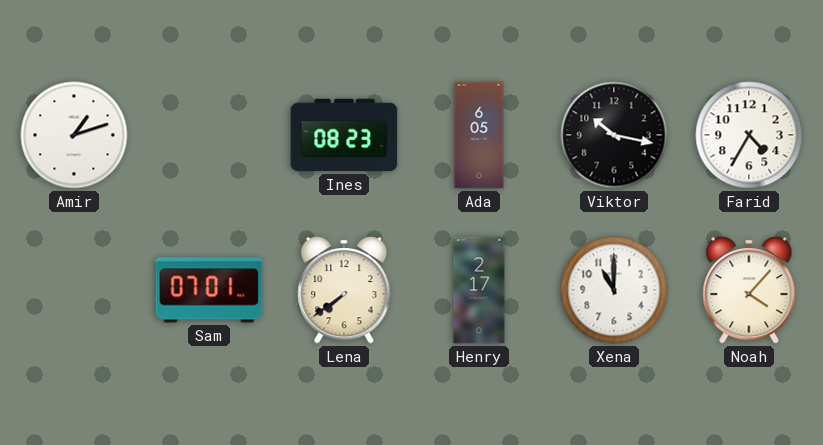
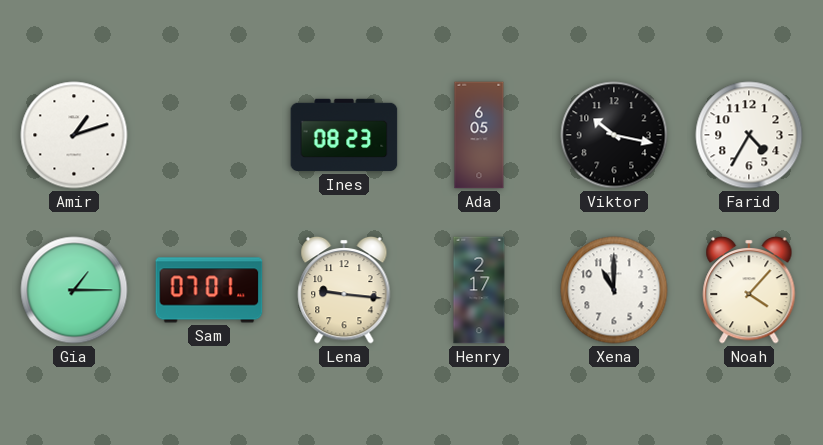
Gia: none -> 1:15
Lena: 7:39 -> 9:16
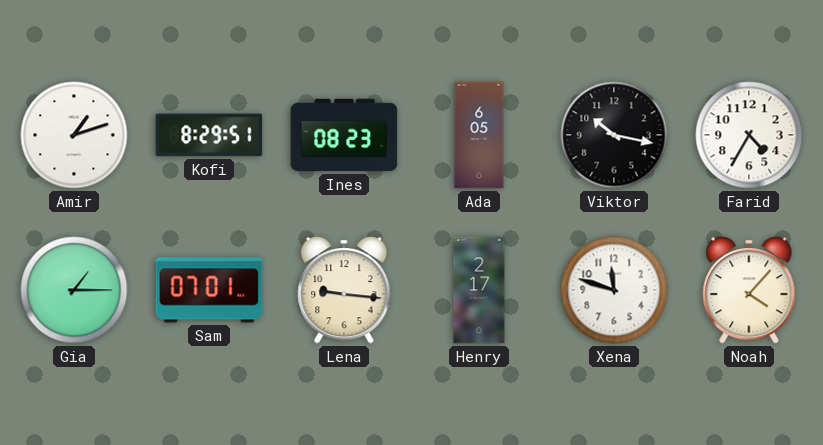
Kofi: none -> 8:29
Xena: 11:00 -> 11:48
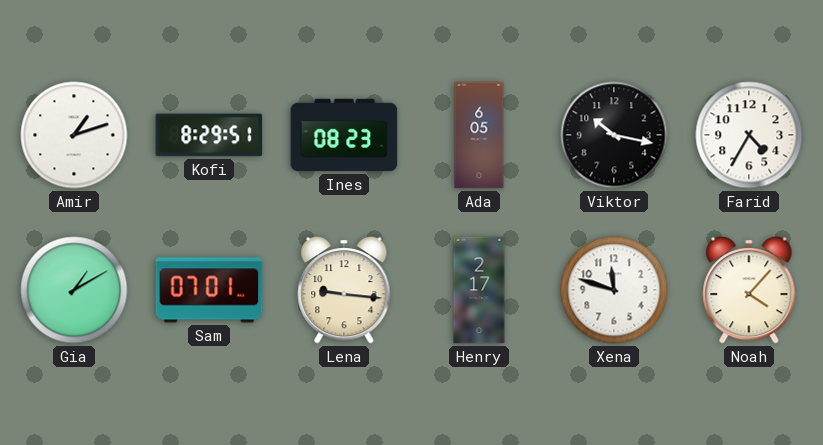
Gia: 1:15 -> 1:10
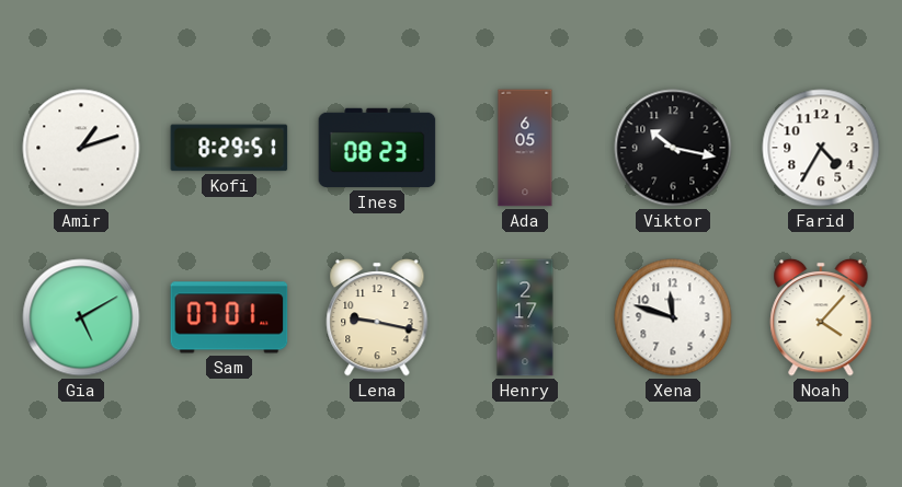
Gia: 1:10 -> 5:10
Lena: 9:16 -> 9:17
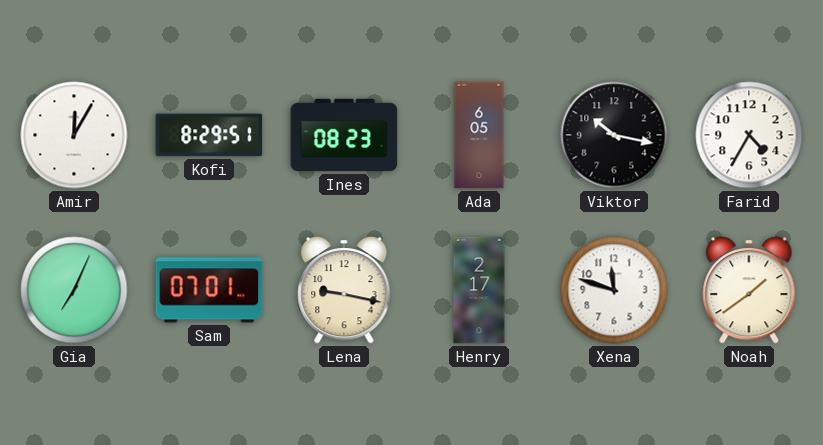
Amir: 1:12 -> 12:05
Gia: 5:10 -> 7:04
Noah: 4:07 -> 1:39
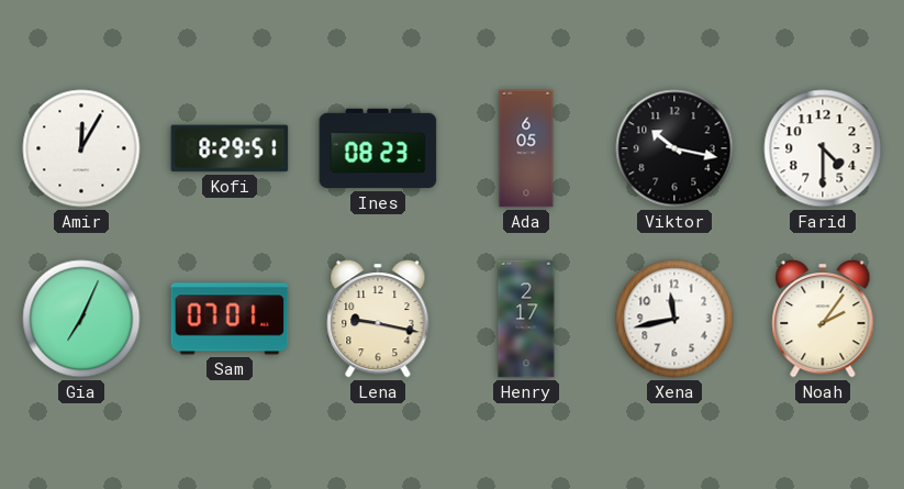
Farid: 4:35 -> 4:30
Xena: 11:48 -> 11:43
Noah: 1:39 -> 2:06
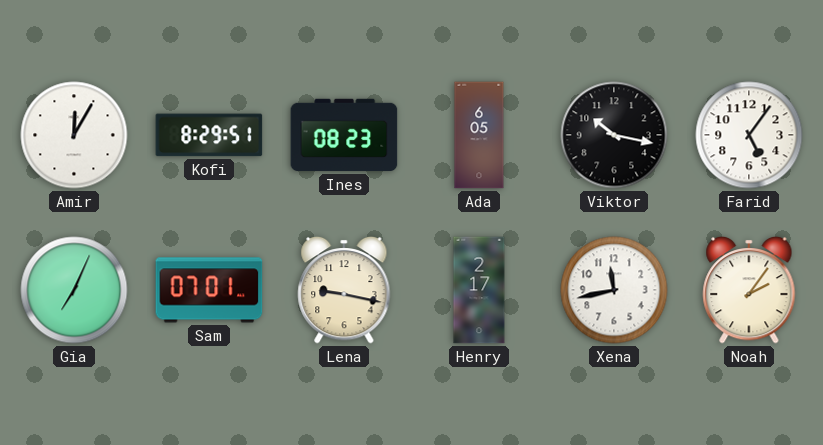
Farid: 4:30 -> 5:06
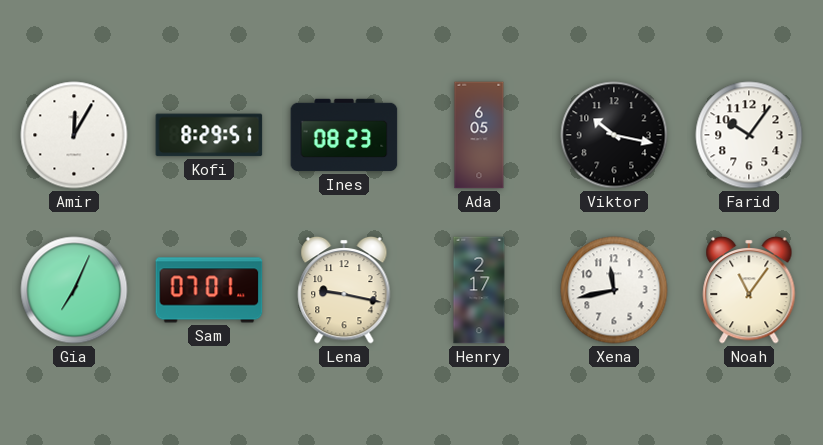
Farid: 5:06 -> 10:06
Noah: 2:06 -> 11:06
